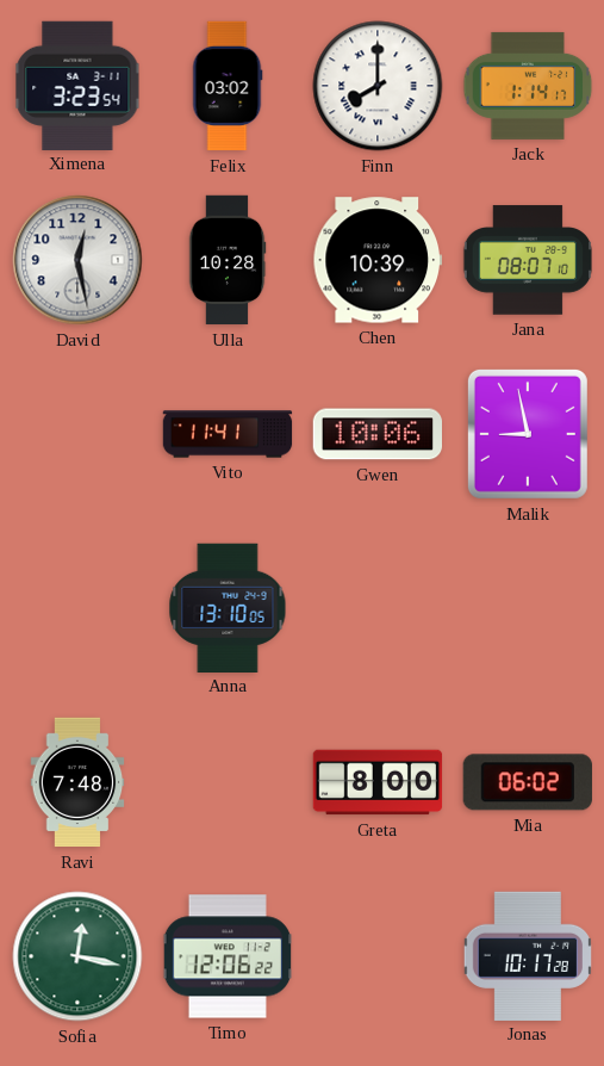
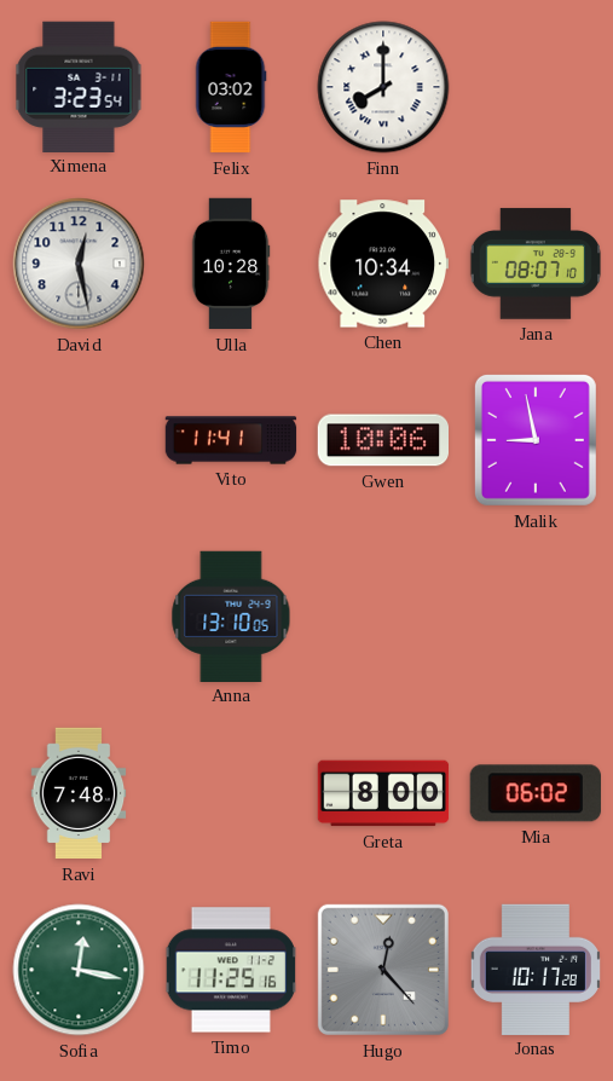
Jack: 1:14 -> none
Chen: 10:39 -> 10:34
Timo: 12:06 -> 11:25
Hugo: none -> 12:23
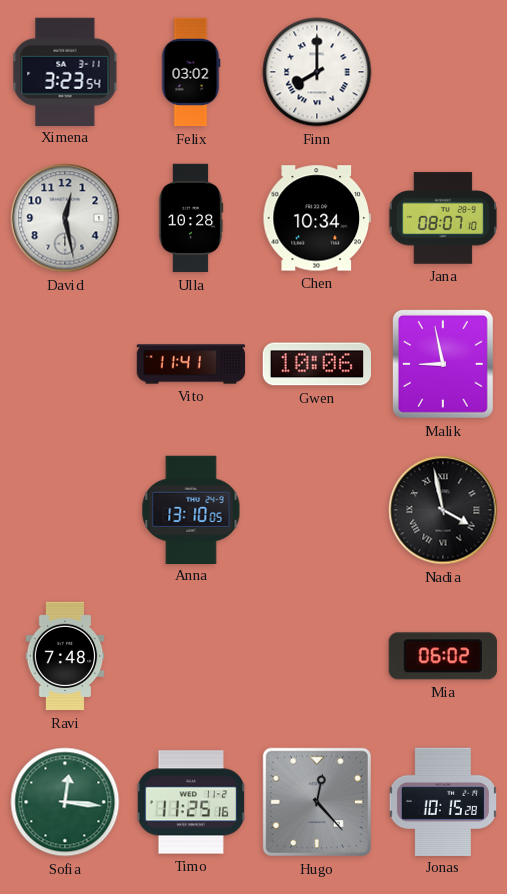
Nadia: none -> 3:58
Greta: 8:00 -> none
Sofia: 12:17 -> 12:16
Jonas: 10:17 -> 10:15
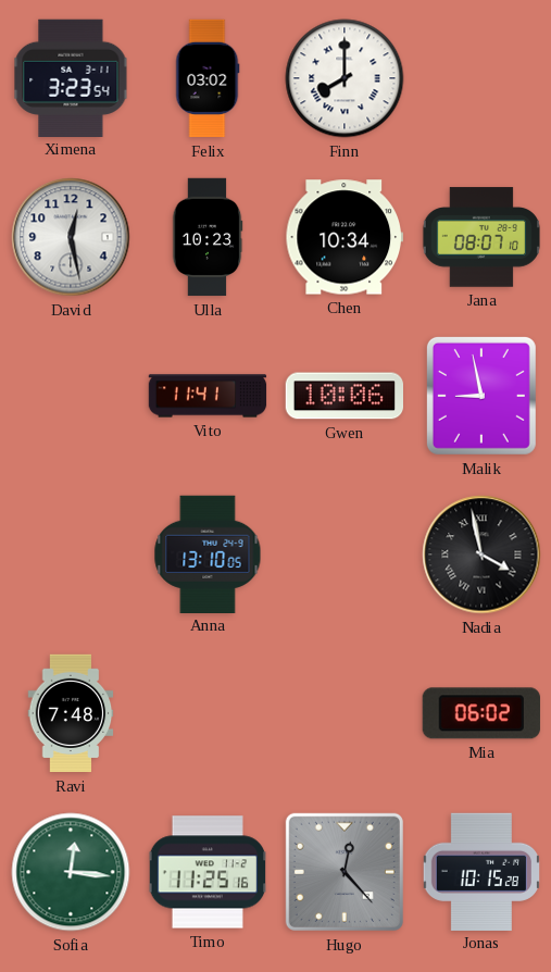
Ulla: 10:28 -> 10:23
